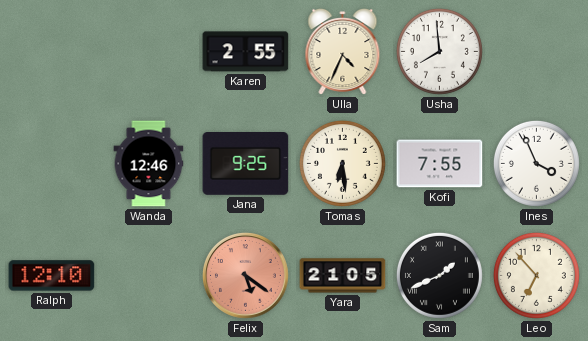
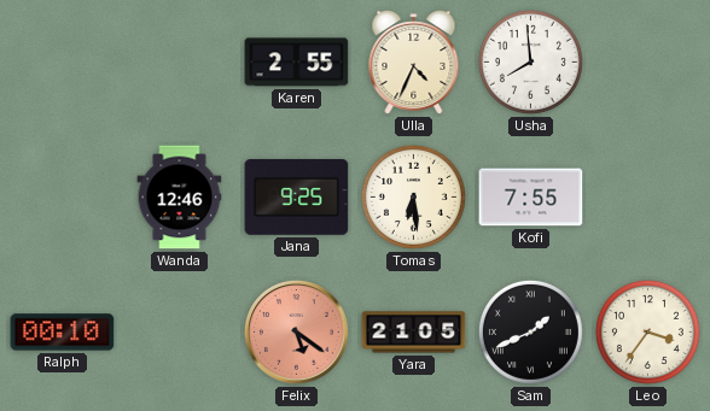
Ines: 3:56 -> none
Ralph: 12:10 -> 00:10
Leo: 6:53 -> 3:36
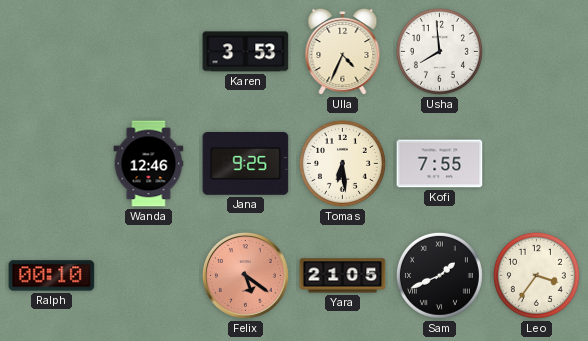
Karen: 2:55 -> 3:53
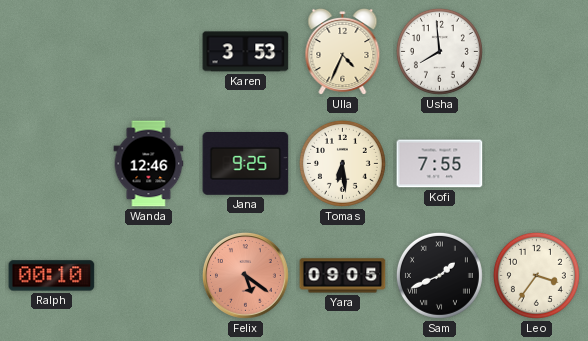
Yara: 21:05 -> 09:05
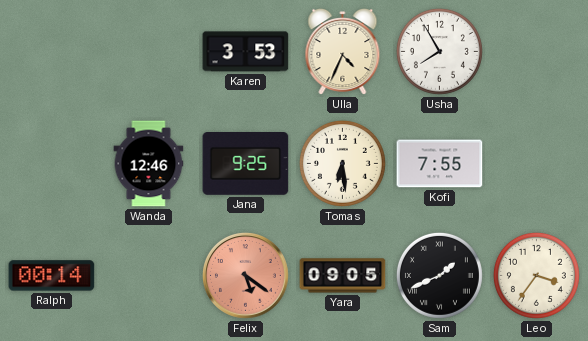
Usha: 7:59 -> 7:55
Ralph: 00:10 -> 00:14
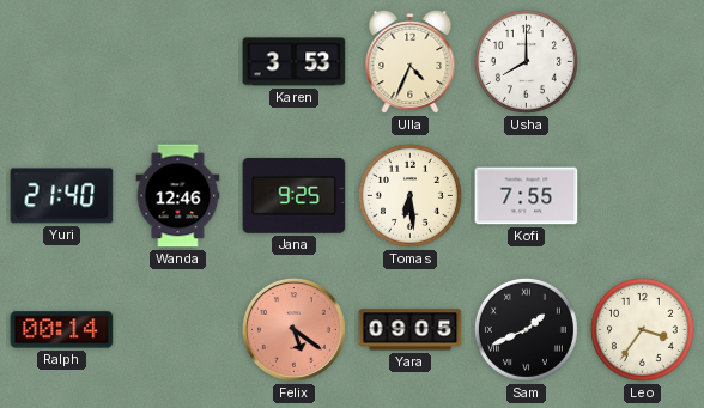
Usha: 7:55 -> 8:00
Yuri: none -> 21:40
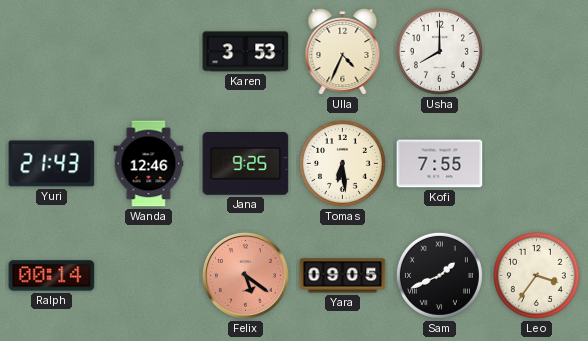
Yuri: 21:40 -> 21:43
